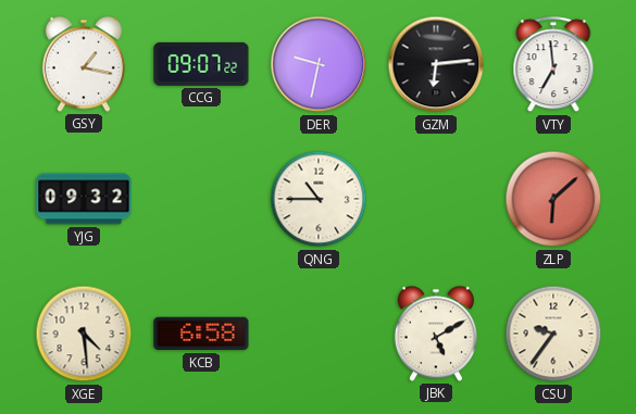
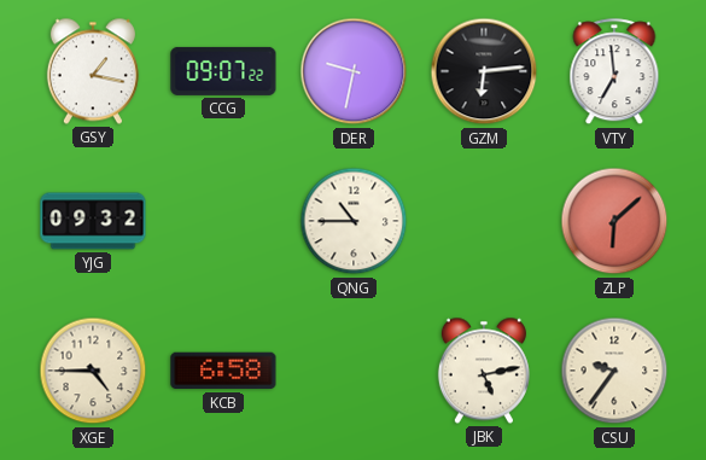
XGE: 4:29 -> 4:45
JBK: 5:10 -> 5:13
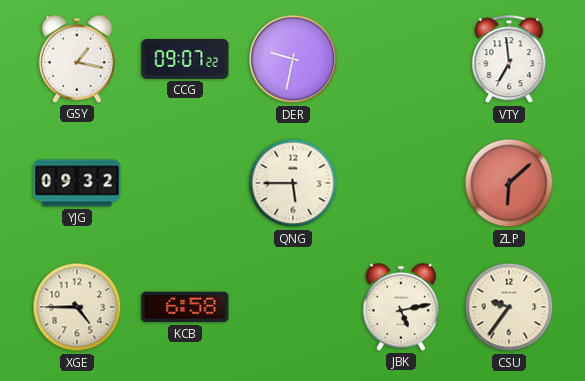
GZM: 6:14 -> none
QNG: 10:45 -> 5:45
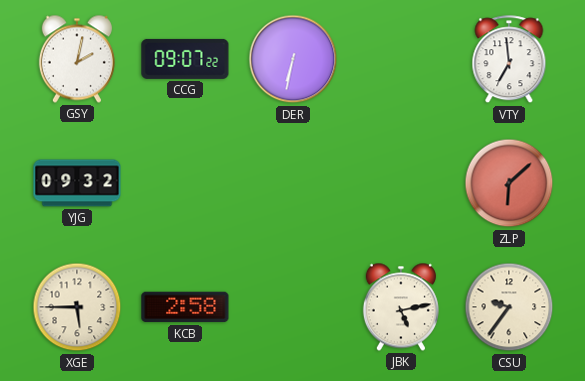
GSY: 1:17 -> 2:02
DER: 9:32 -> 6:32
QNG: 5:45 -> none
XGE: 4:45 -> 5:45
KCB: 6:58 -> 2:58
